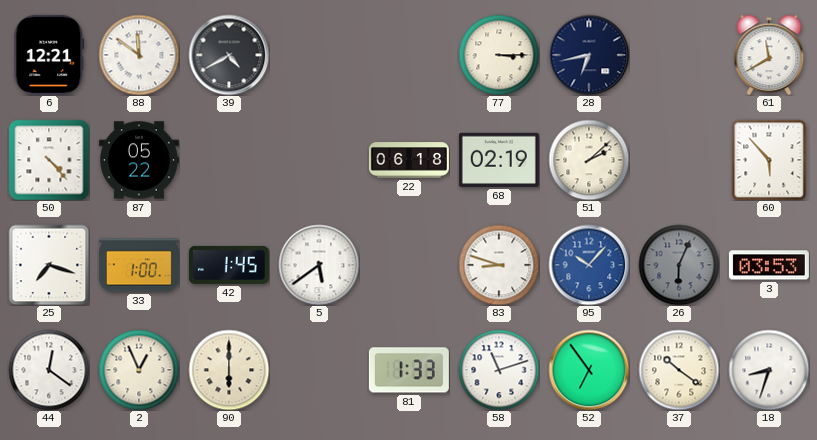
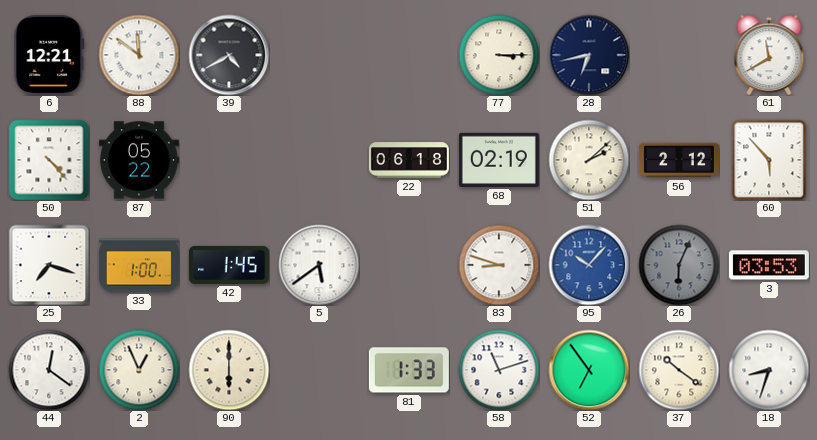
56: none -> 2:12
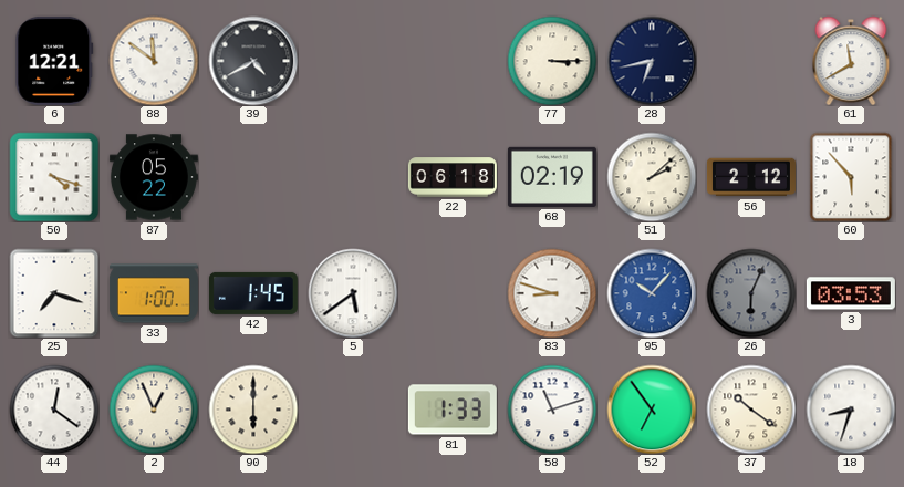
50: 4:23 -> 4:18
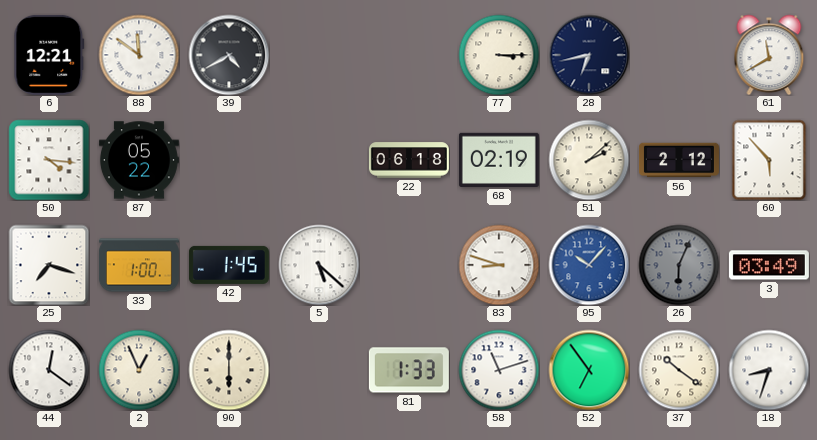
50: 4:18 -> 4:16
5: 5:39 -> 5:22
3: 03:53 -> 03:49
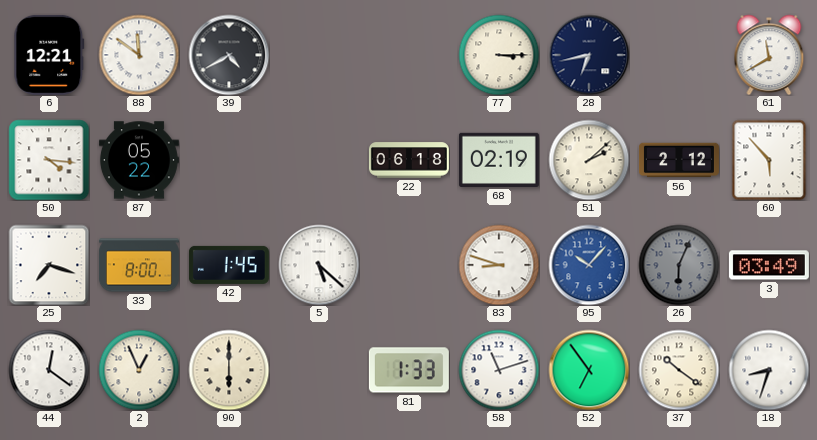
33: 1:00 -> 8:00
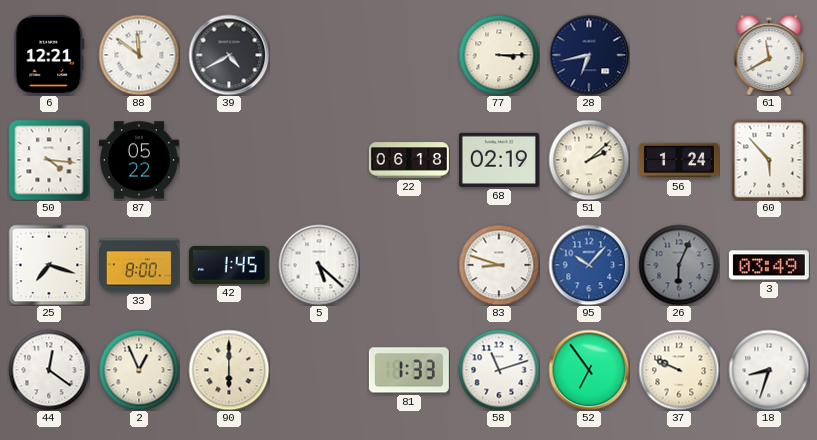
56: 2:12 -> 1:24
37: 10:21 -> 9:49
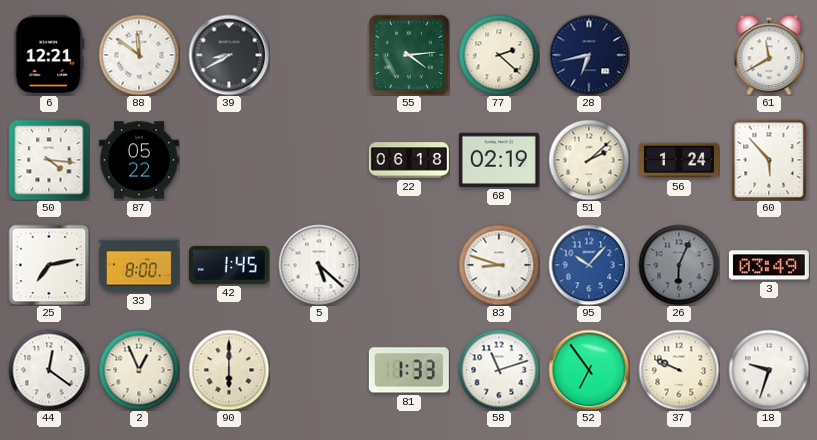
39: 4:40 -> 8:40
55: none -> 4:14
77: 3:15 -> 2:22
25: 7:18 -> 7:13
18: 8:33 -> 9:33
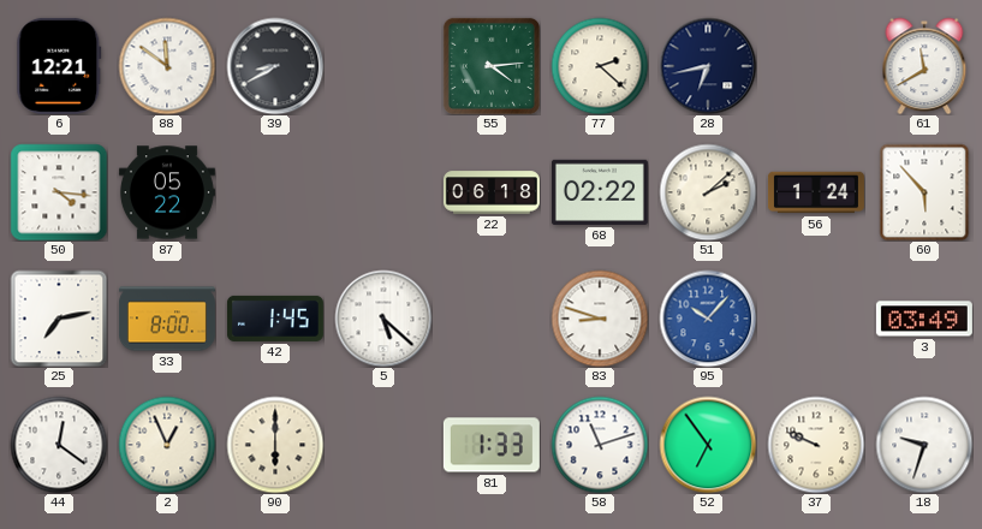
68: 02:19 -> 02:22
26: 6:04 -> none
